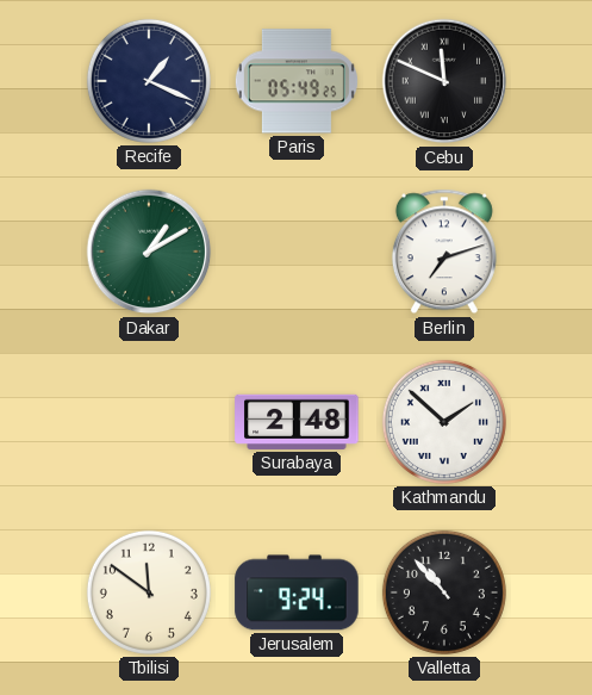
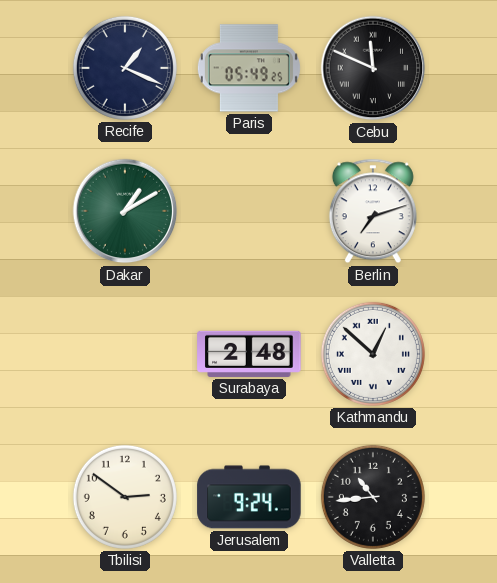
Kathmandu: 1:52 -> 12:52
Tbilisi: 11:51 -> 2:51
Valletta: 10:53 -> 10:44
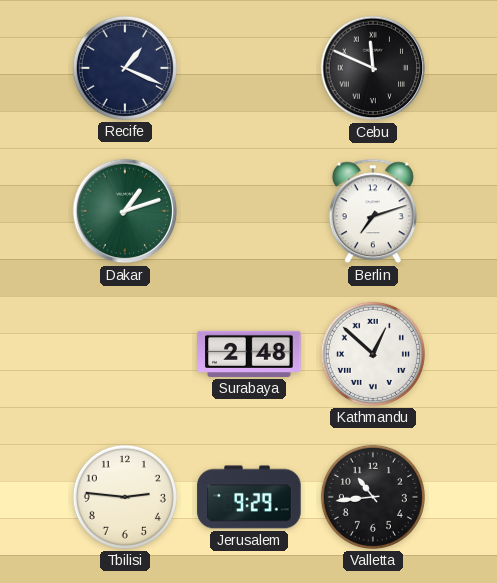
Paris: 05:49 -> none
Dakar: 1:10 -> 1:12
Tbilisi: 2:51 -> 2:46
Jerusalem: 9:24 -> 9:29
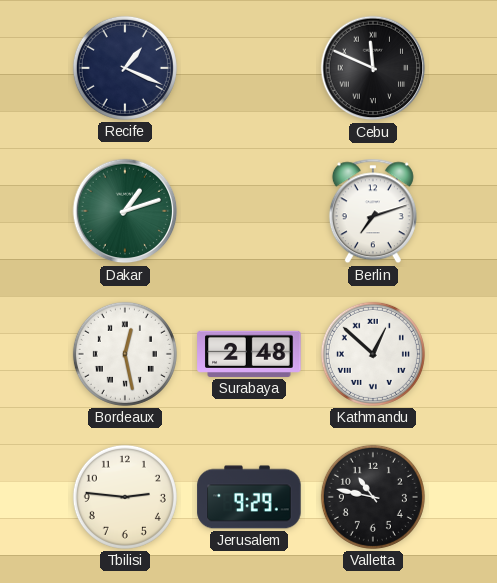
Bordeaux: none -> 12:28
Valletta: 10:44 -> 10:47
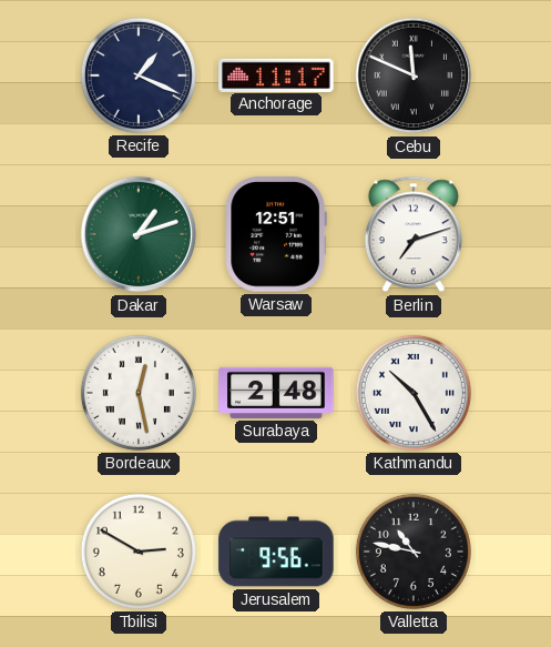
Anchorage: none -> 11:17
Warsaw: none -> 12:51
Kathmandu: 12:52 -> 10:25
Tbilisi: 2:46 -> 2:50
Jerusalem: 9:29 -> 9:56
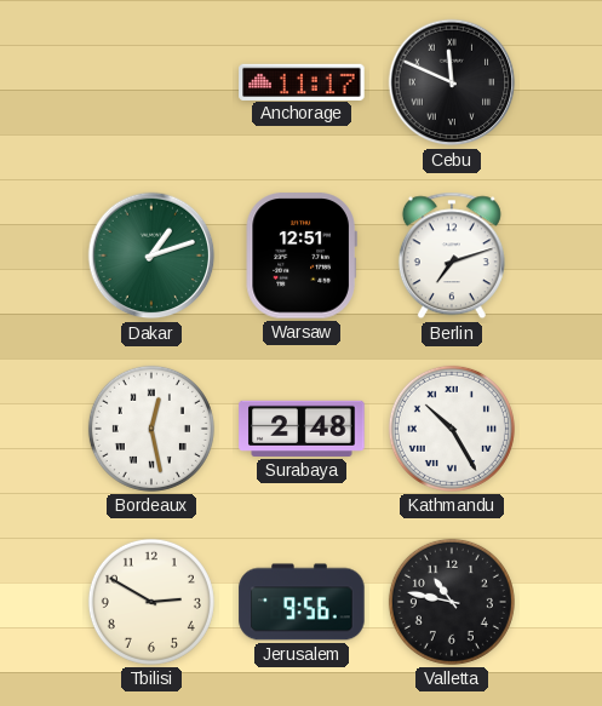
Recife: 1:19 -> none
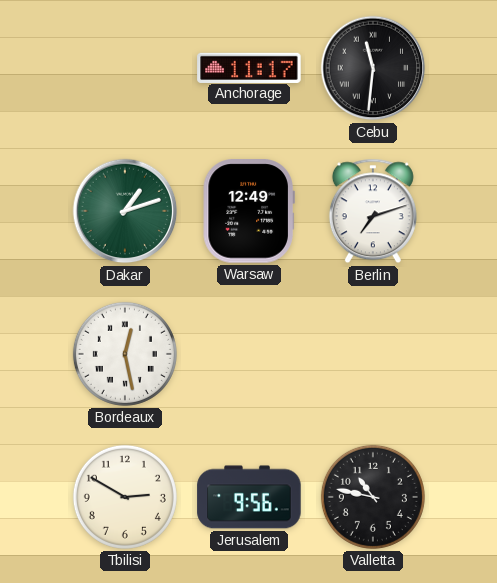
Cebu: 11:49 -> 11:31
Warsaw: 12:51 -> 12:49
Surabaya: 2:48 -> none
Kathmandu: 10:25 -> none
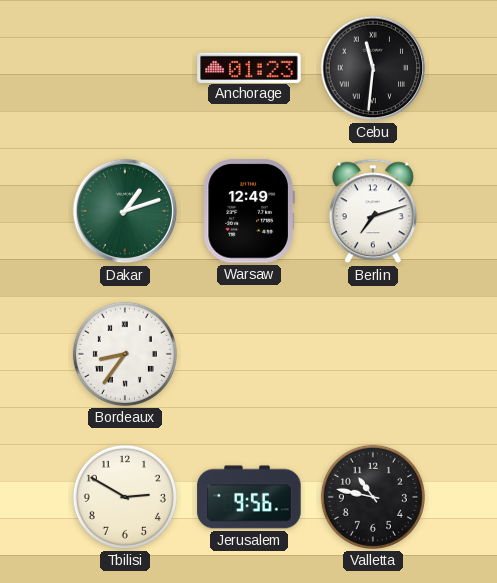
Anchorage: 11:17 -> 01:23
Bordeaux: 12:28 -> 8:36
